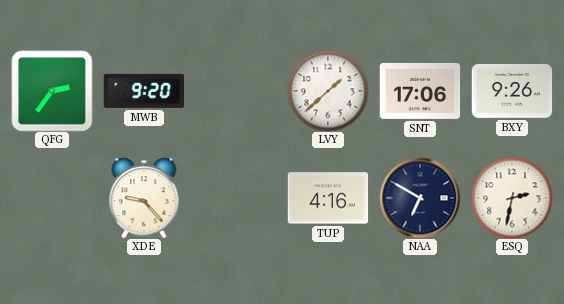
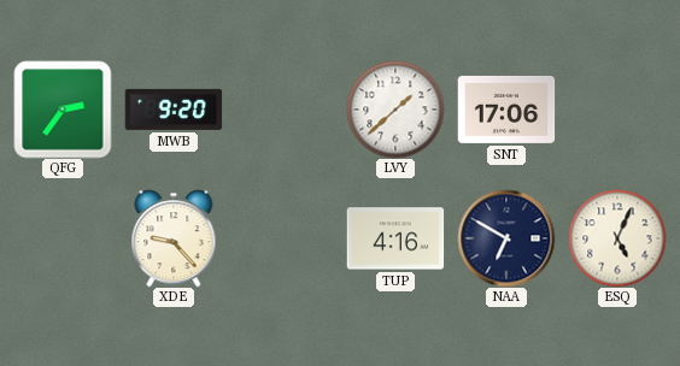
BXY: 9:26 -> none
ESQ: 2:32 -> 5:04
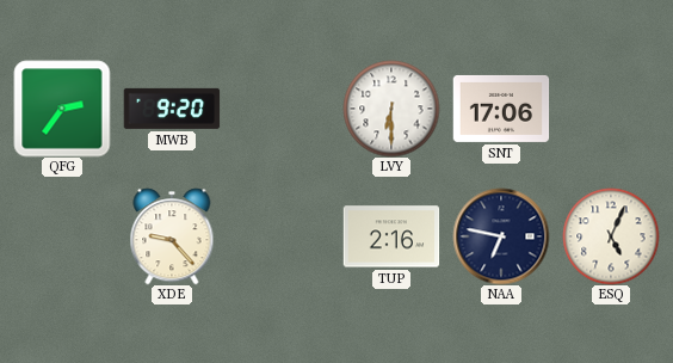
LVY: 1:38 -> 6:30
TUP: 4:16 -> 2:16
NAA: 6:50 -> 6:47
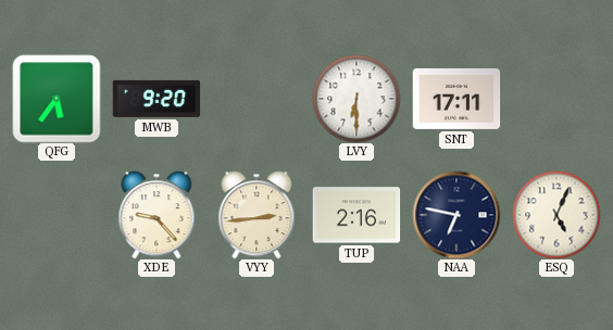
QFG: 2:36 -> 5:36
SNT: 17:06 -> 17:11
VYY: none -> 2:44
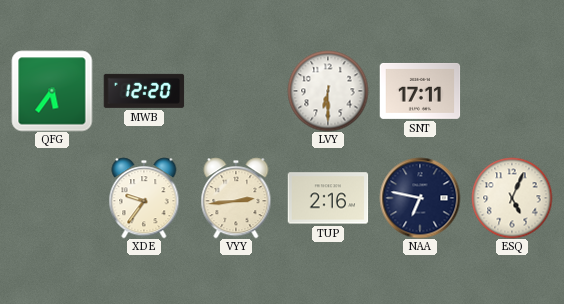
MWB: 9:20 -> 12:20
XDE: 9:23 -> 9:36
